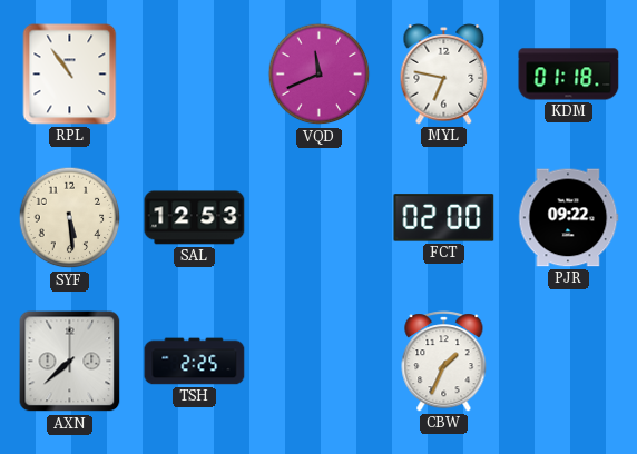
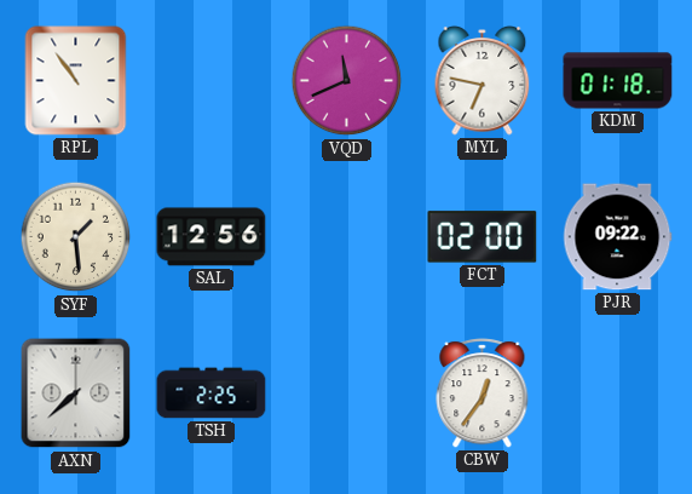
SYF: 5:29 -> 1:29
SAL: 12:53 -> 12:56
CBW: 1:34 -> 12:36
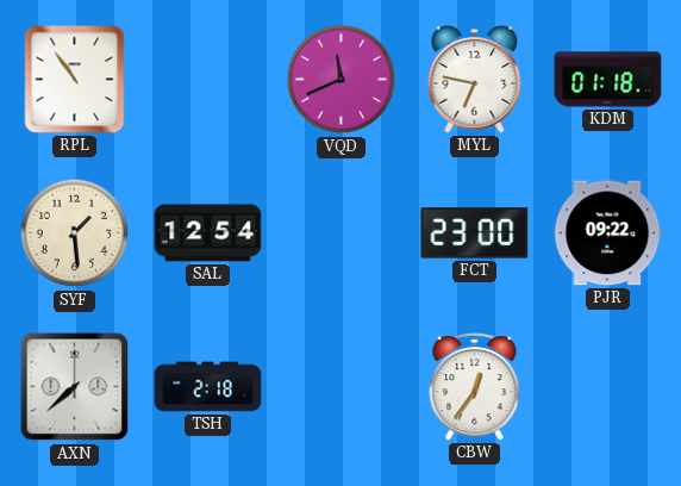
SAL: 12:56 -> 12:54
FCT: 02:00 -> 23:00
TSH: 2:25 -> 2:18
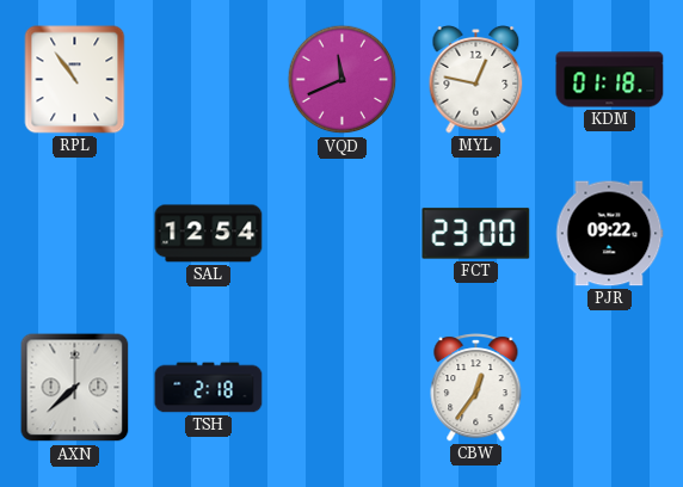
MYL: 6:47 -> 12:47
SYF: 1:29 -> none
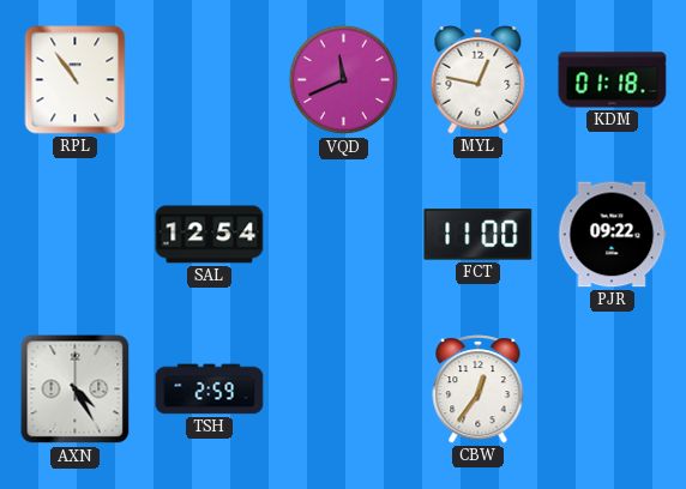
FCT: 23:00 -> 11:00
AXN: 7:38 -> 4:25
TSH: 2:18 -> 2:59
